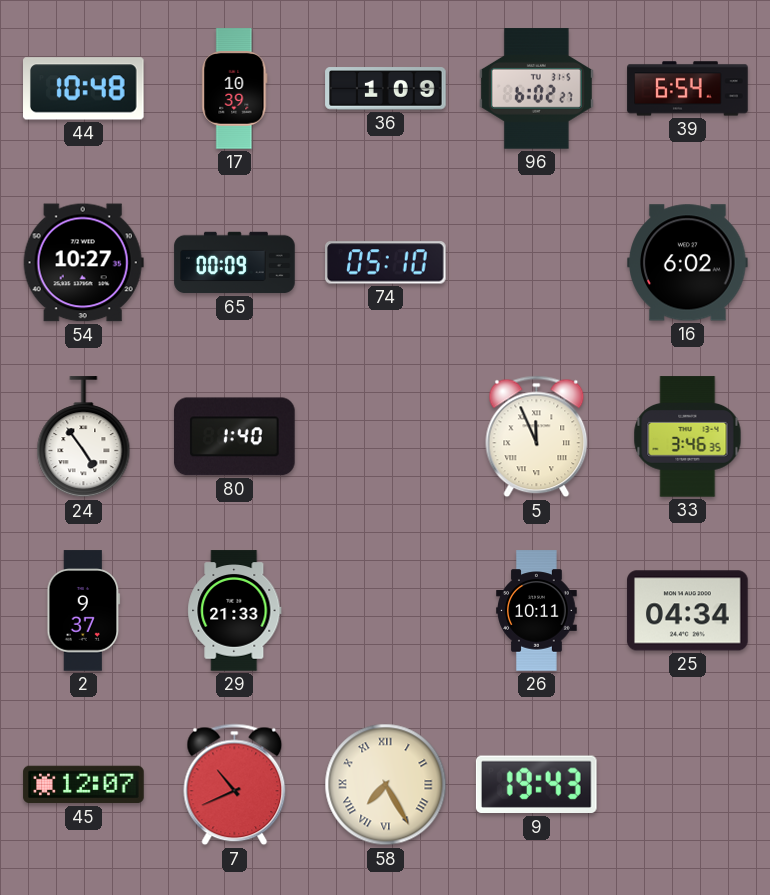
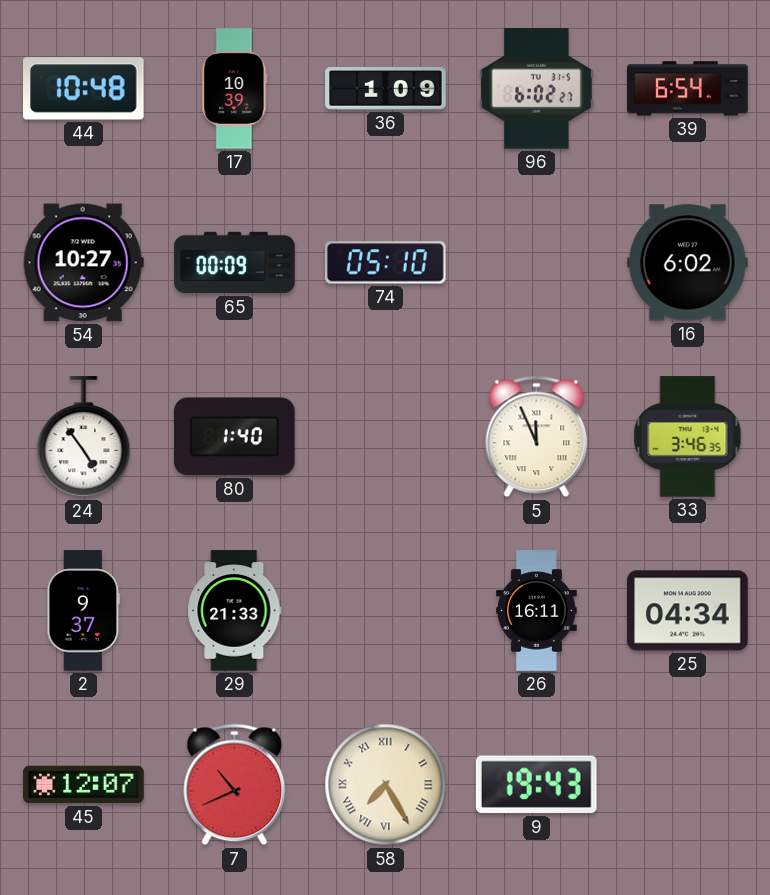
26: 10:11 -> 16:11
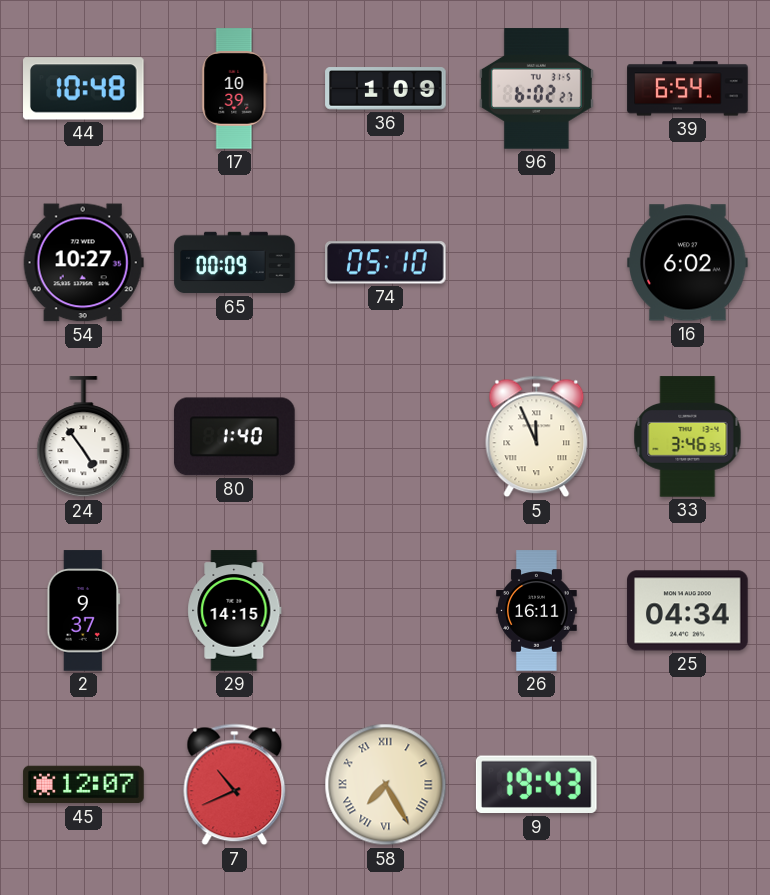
29: 21:33 -> 14:15
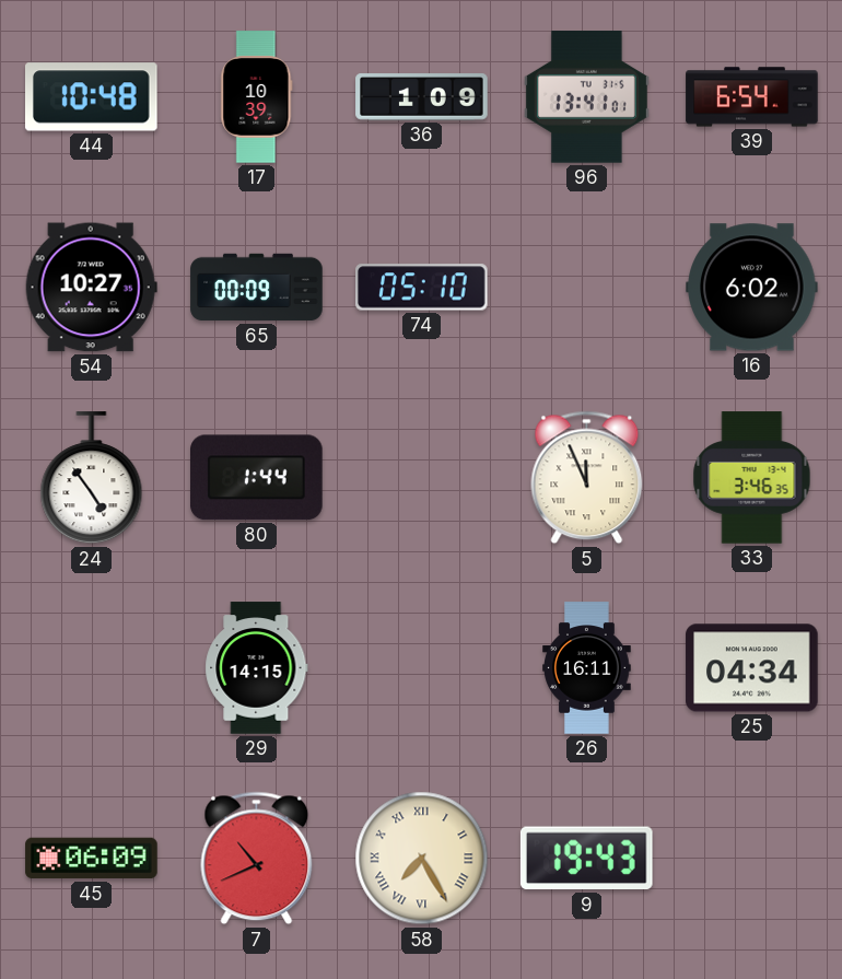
96: 6:02 -> 13:41
80: 1:40 -> 1:44
2: 9:37 -> none
45: 12:07 -> 06:09
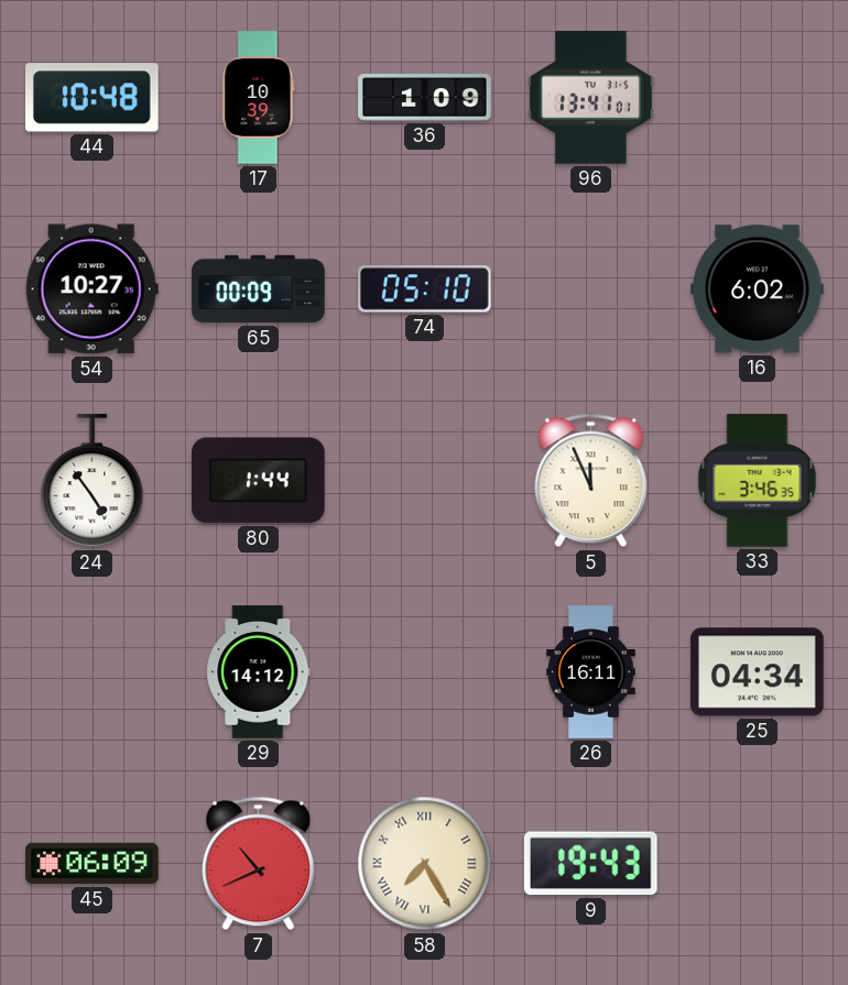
39: 6:54 -> none
29: 14:15 -> 14:12
